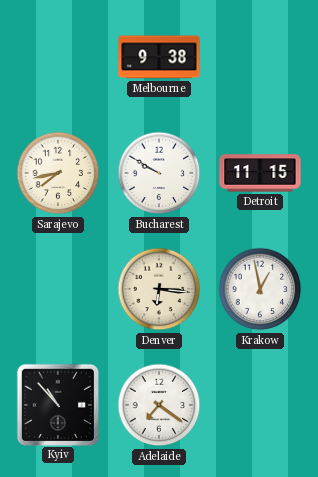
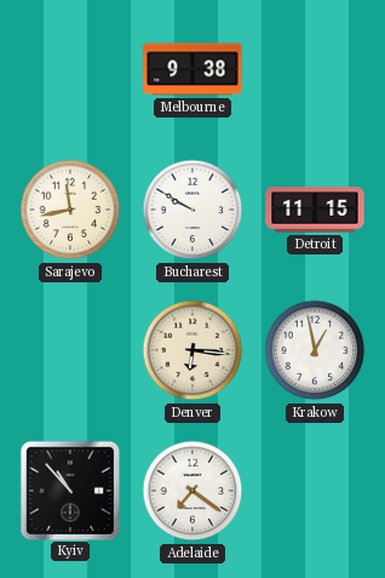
Sarajevo: 7:43 -> 11:43
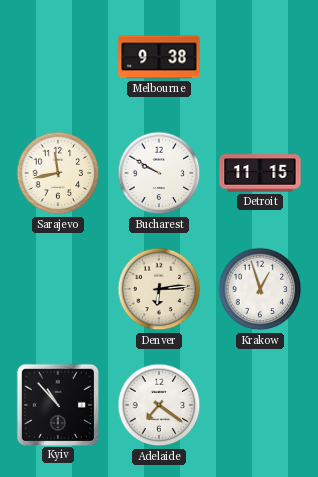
Denver: 6:16 -> 6:14
Krakow: 12:58 -> 12:57
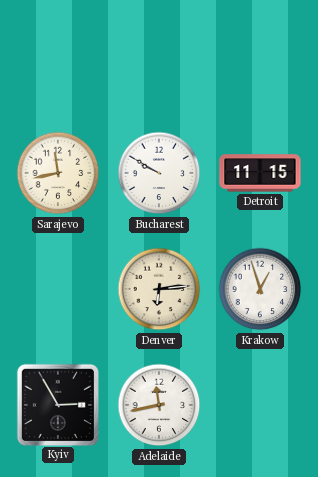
Melbourne: 9:38 -> none
Kyiv: 10:53 -> 2:55
Adelaide: 7:21 -> 11:43
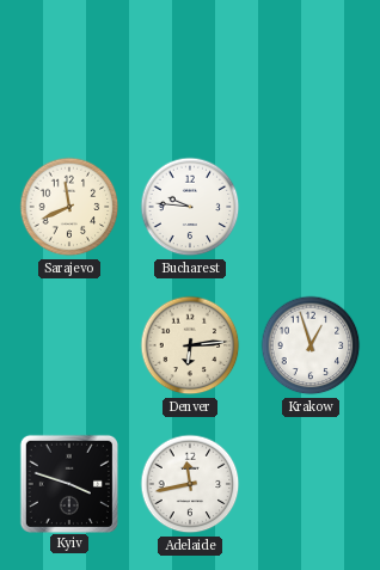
Sarajevo: 11:43 -> 11:41
Bucharest: 9:50 -> 9:46
Detroit: 11:15 -> none
Kyiv: 2:55 -> 3:48
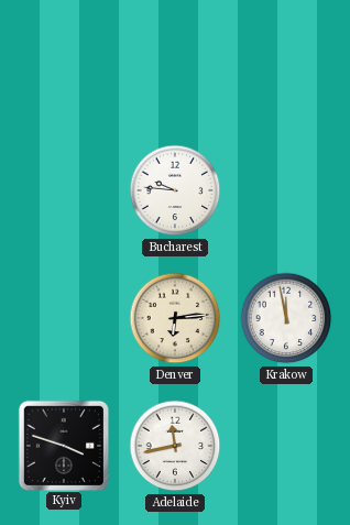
Sarajevo: 11:41 -> none
Krakow: 12:57 -> 11:58
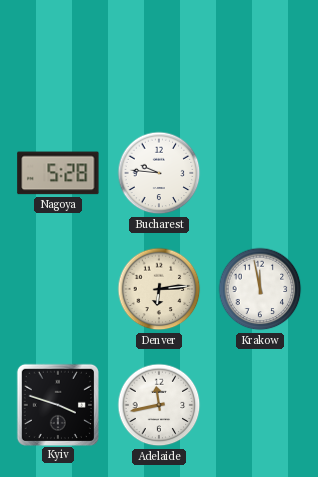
Nagoya: none -> 5:28
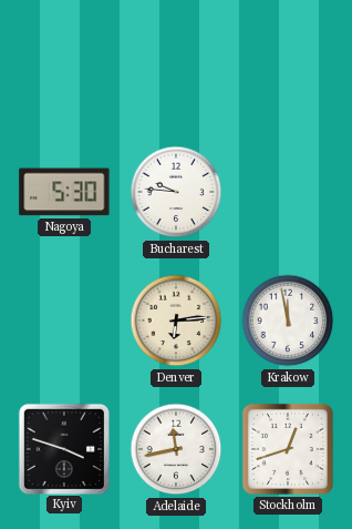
Nagoya: 5:28 -> 5:30
Stockholm: none -> 12:42
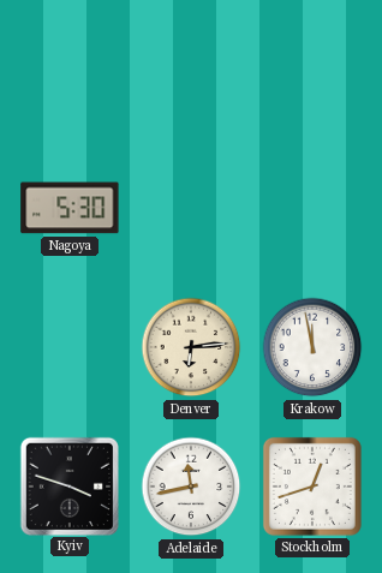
Bucharest: 9:46 -> none
